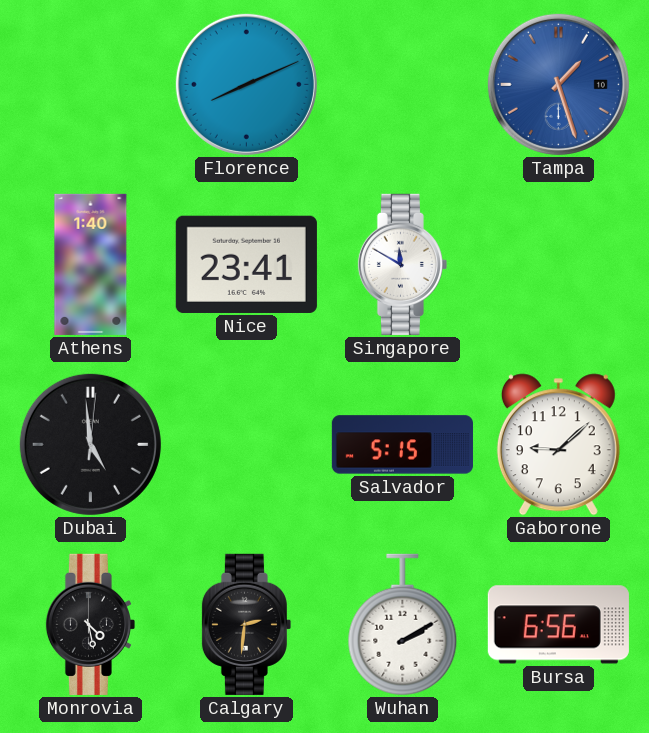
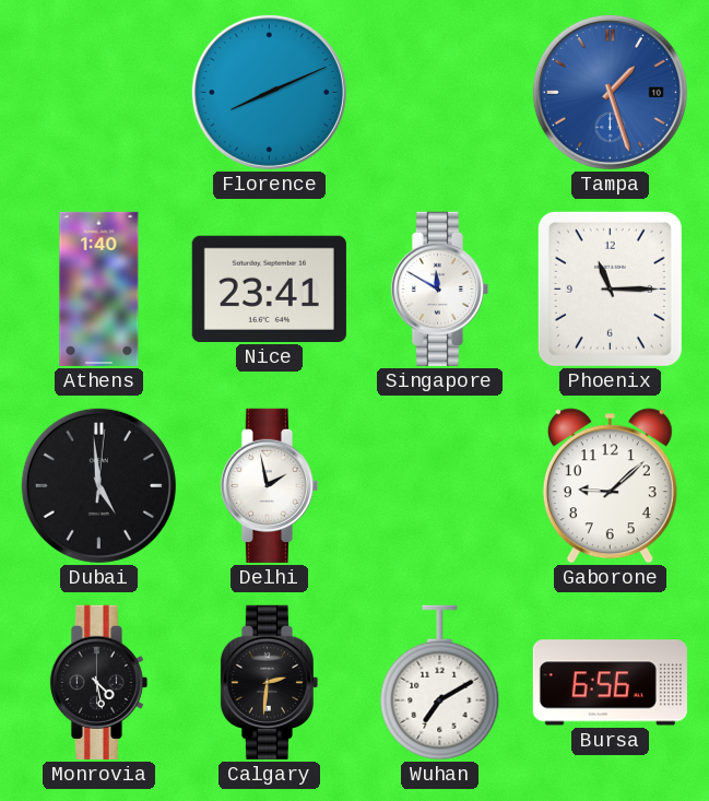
Phoenix: none -> 11:15
Delhi: none -> 1:58
Salvador: 5:15 -> none
Wuhan: 2:10 -> 7:10
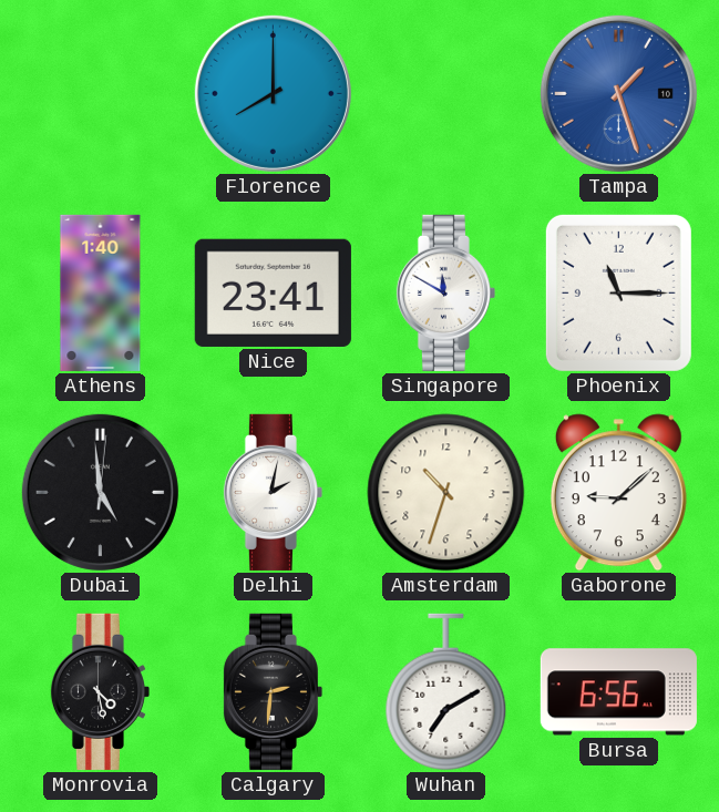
Florence: 8:11 -> 8:00
Delhi: 1:58 -> 2:02
Amsterdam: none -> 10:33
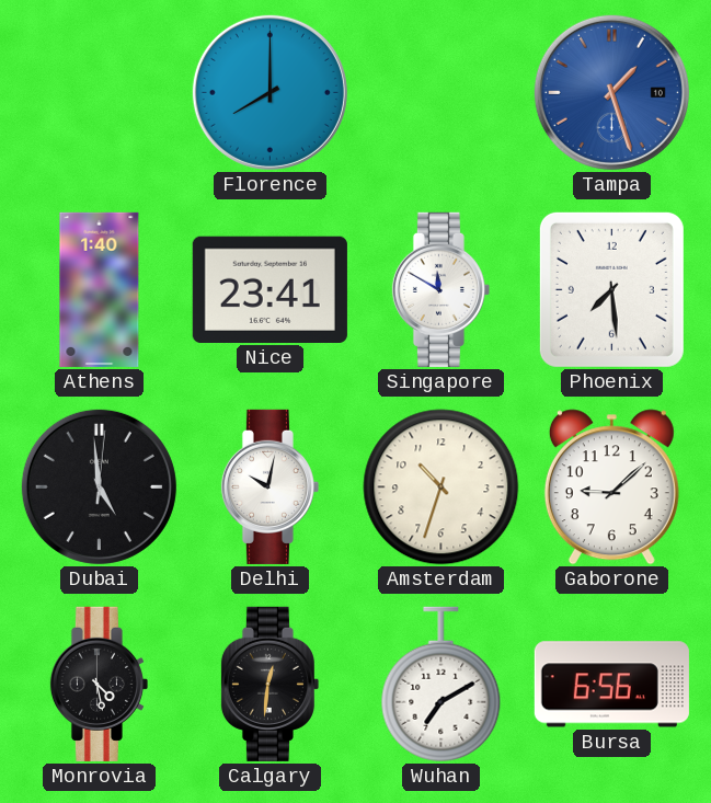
Phoenix: 11:15 -> 7:29
Delhi: 2:02 -> 10:02
Calgary: 2:31 -> 12:31
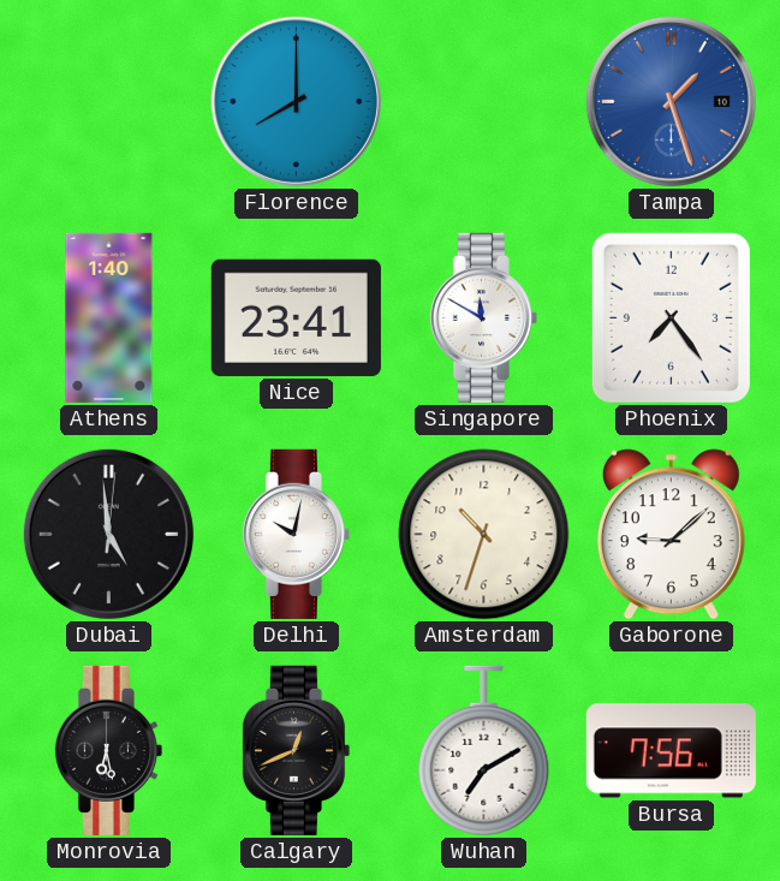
Phoenix: 7:29 -> 7:24
Monrovia: 4:28 -> 6:28
Calgary: 12:31 -> 12:41
Bursa: 6:56 -> 7:56
